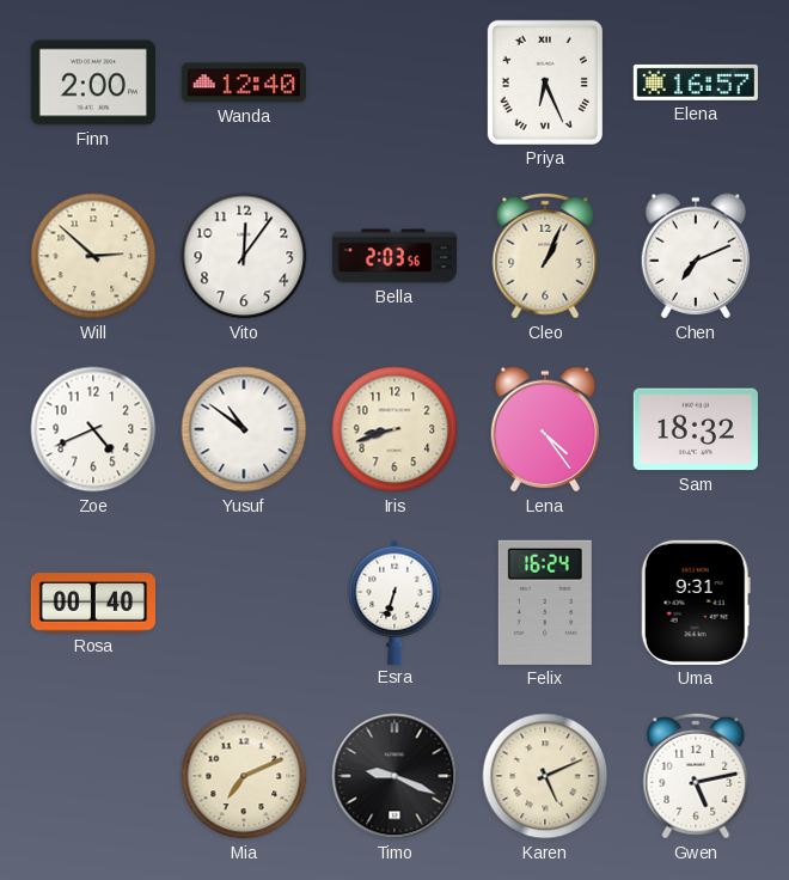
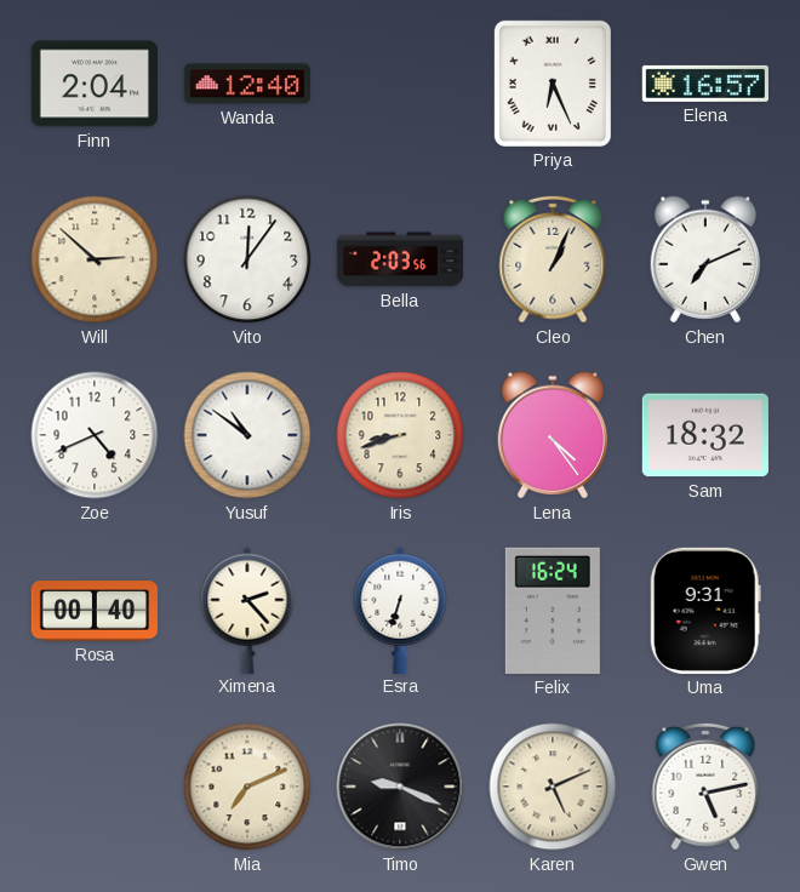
Finn: 2:00 -> 2:04
Ximena: none -> 2:23
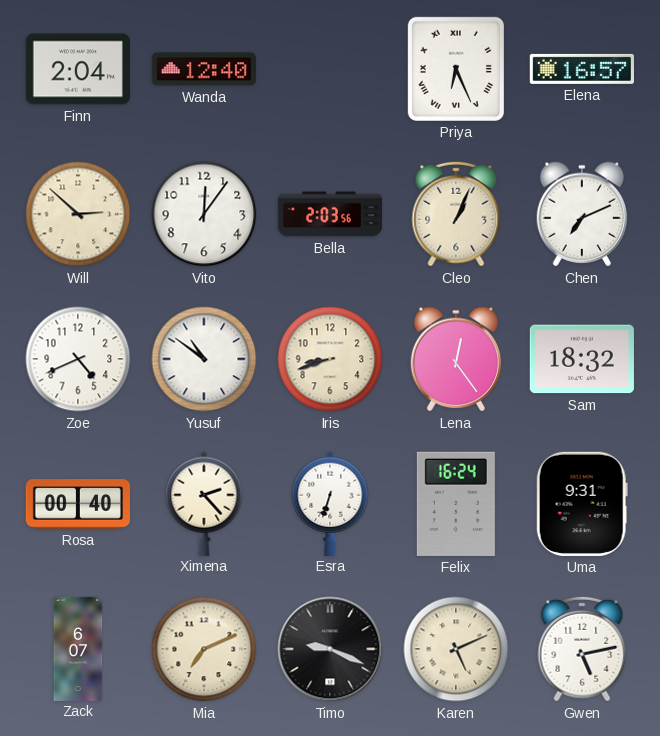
Lena: 4:24 -> 12:24
Zack: none -> 6:07
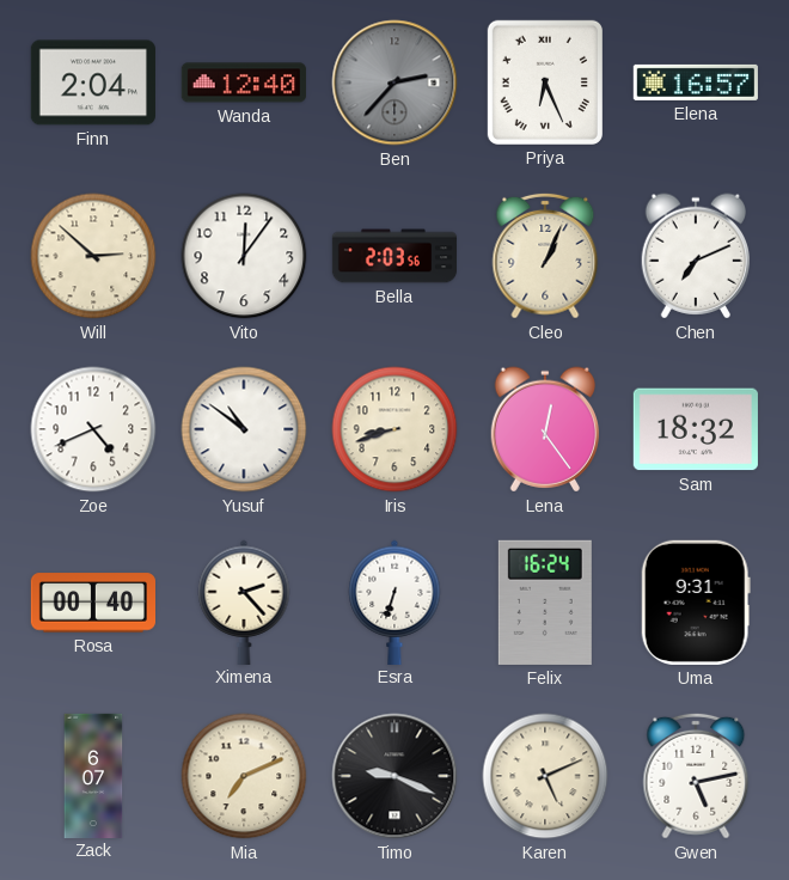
Ben: none -> 2:37
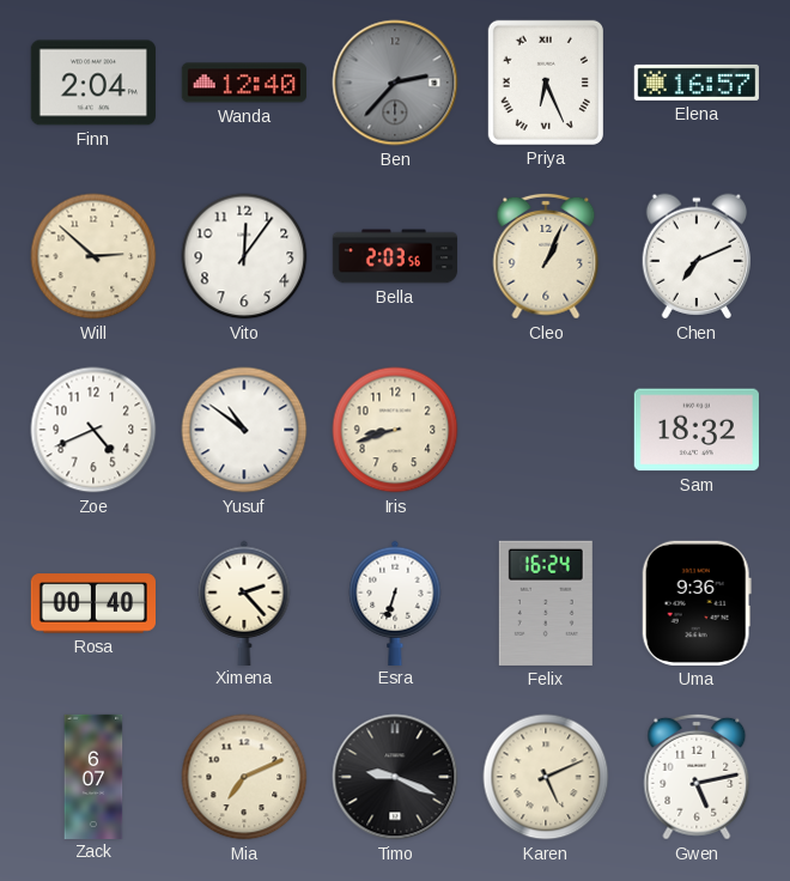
Lena: 12:24 -> none
Uma: 9:31 -> 9:36
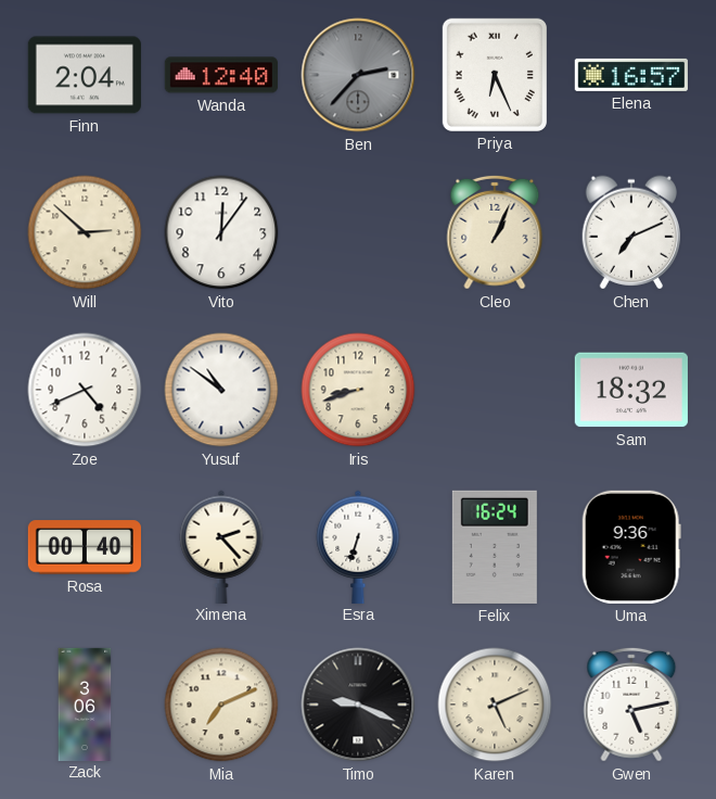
Bella: 2:03 -> none
Zack: 6:07 -> 3:06
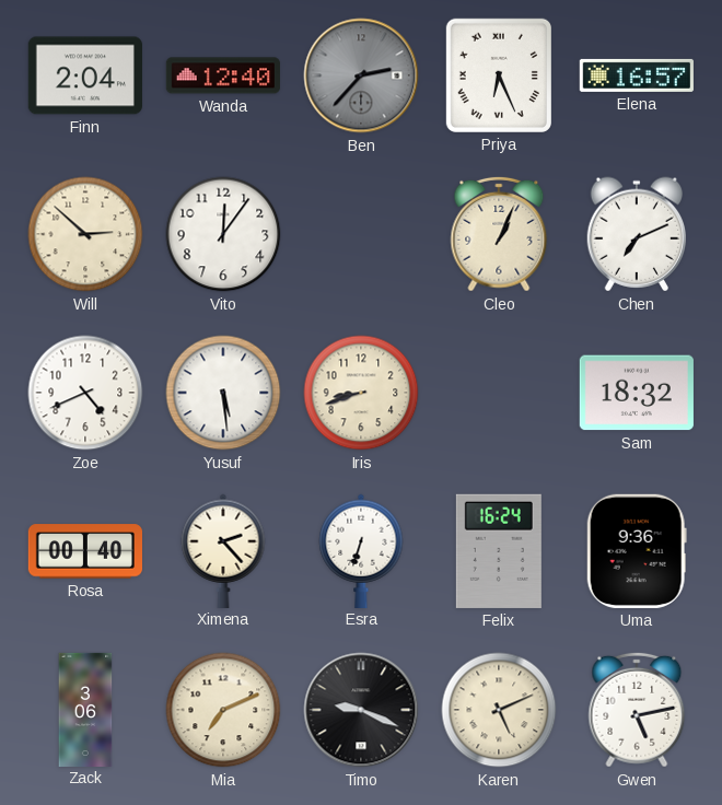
Yusuf: 10:51 -> 5:29
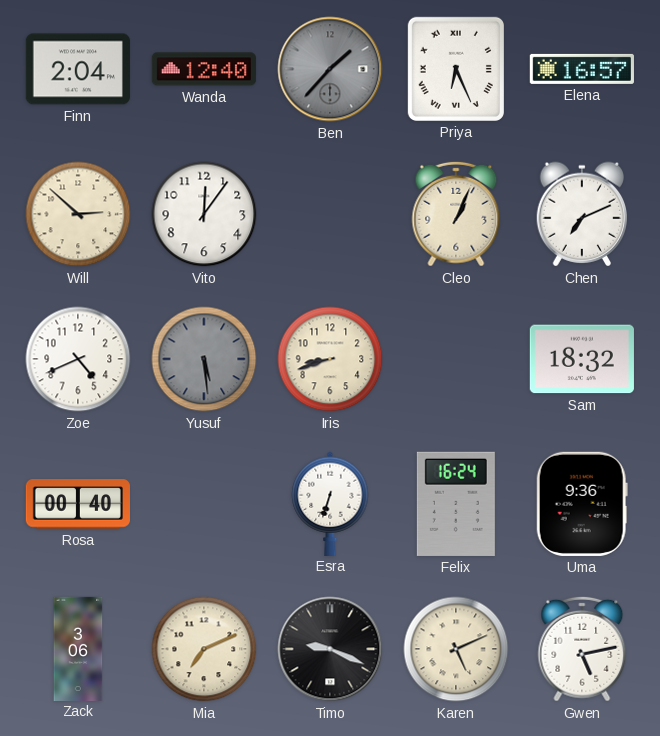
Ben: 2:37 -> 1:37
Yusuf dial: white -> grey
Ximena: 2:23 -> none
